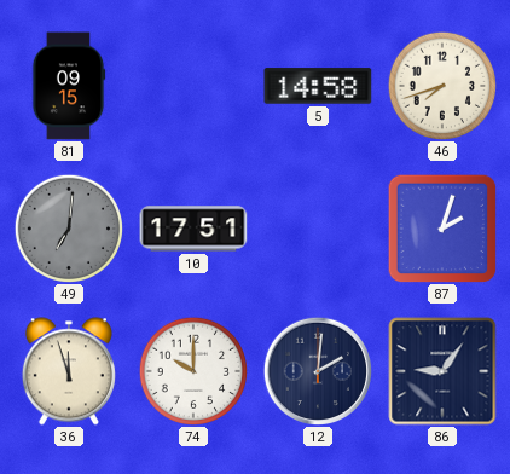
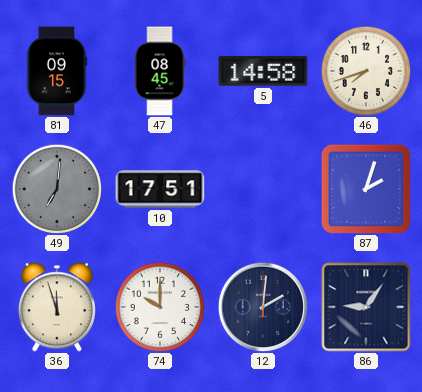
47: none -> 08:45
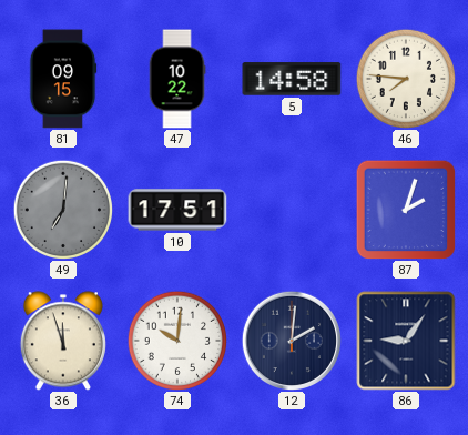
47: 08:45 -> 10:22
46: 7:42 -> 7:46
74: 10:00 -> 10:01
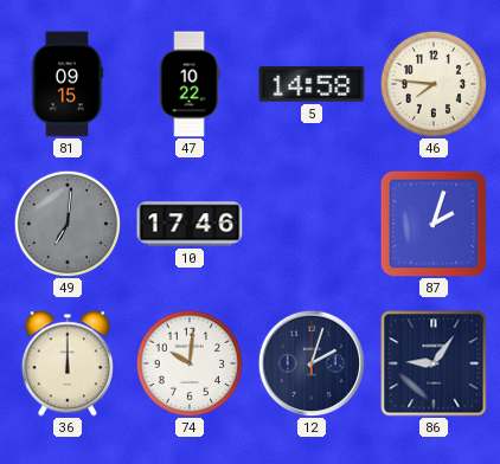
10: 17:51 -> 17:46
36: 11:57 -> 12:00
12: 2:01 -> 2:03
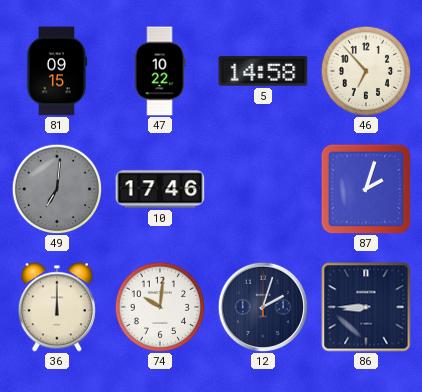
46: 7:46 -> 6:53
86: 9:06 -> 8:45
